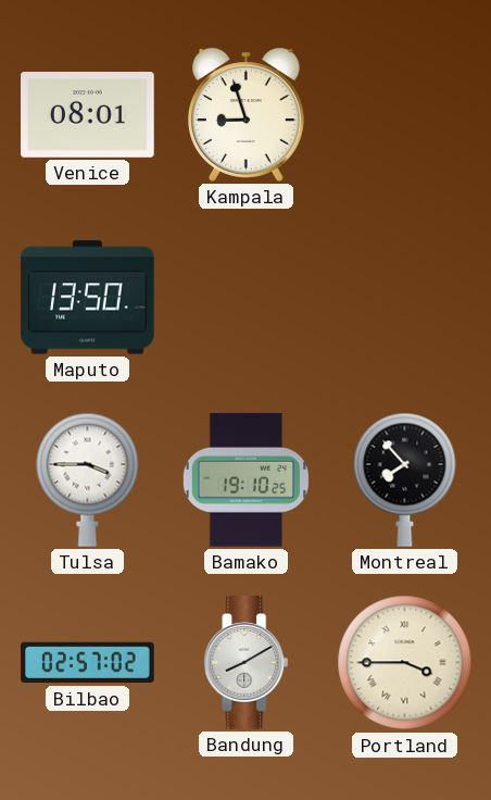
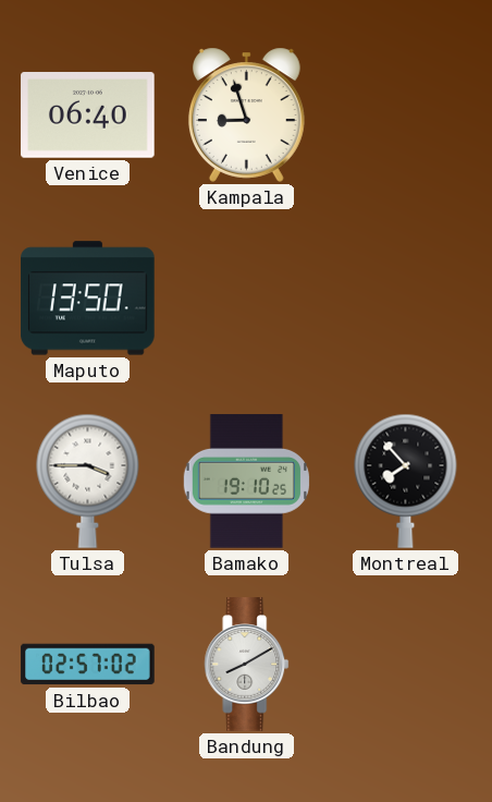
Venice: 08:01 -> 06:40
Portland: 3:45 -> none
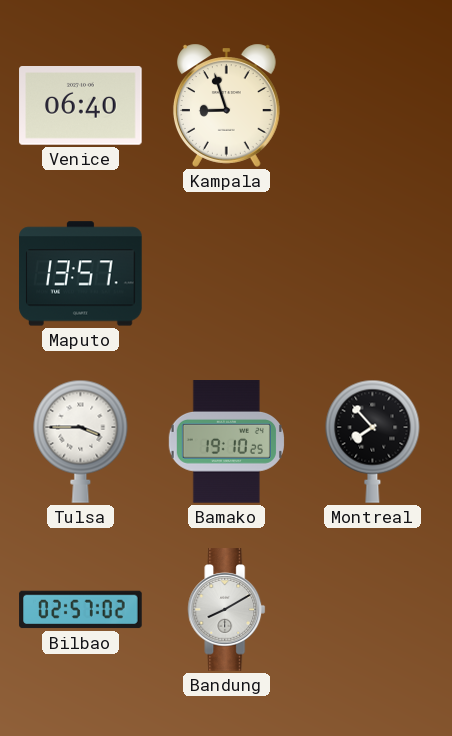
Maputo: 13:50 -> 13:57
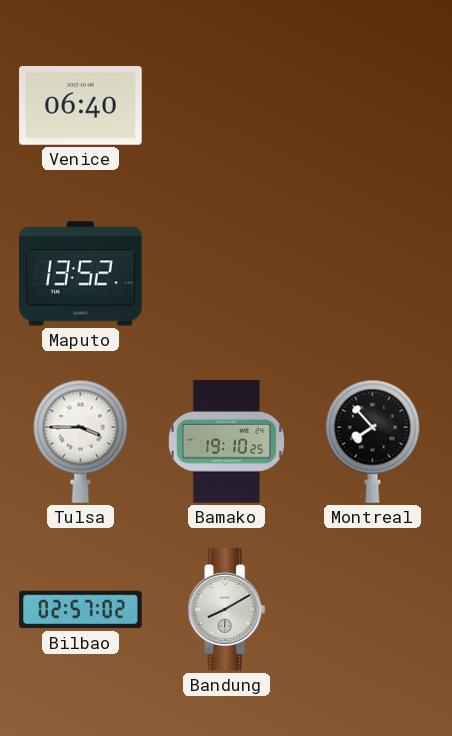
Kampala: 8:57 -> none
Maputo: 13:57 -> 13:52
